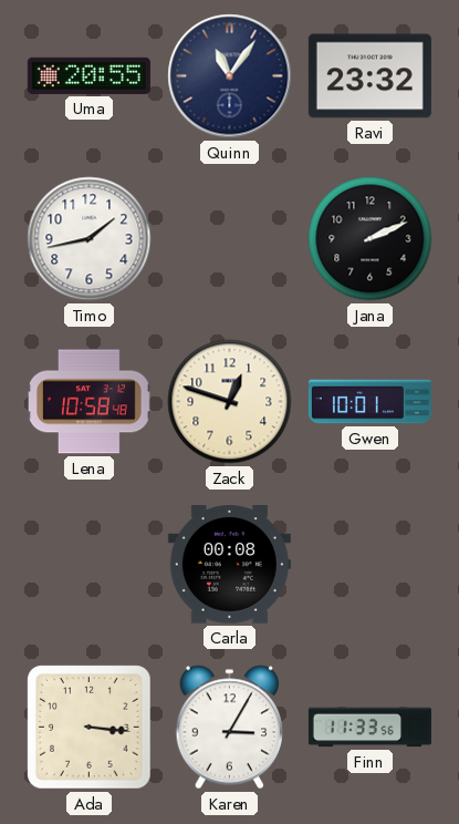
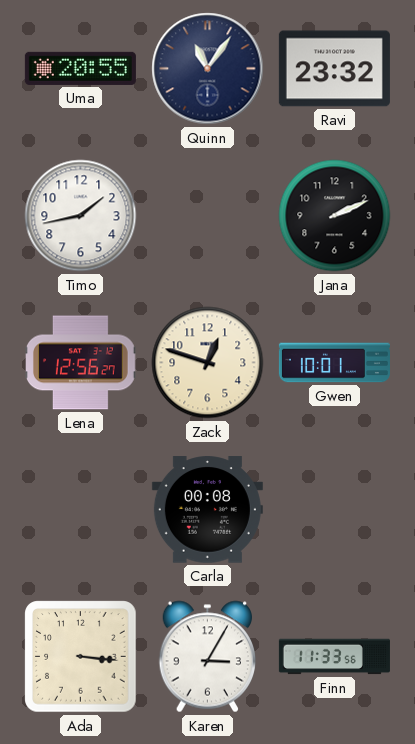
Lena: 10:58 -> 12:56
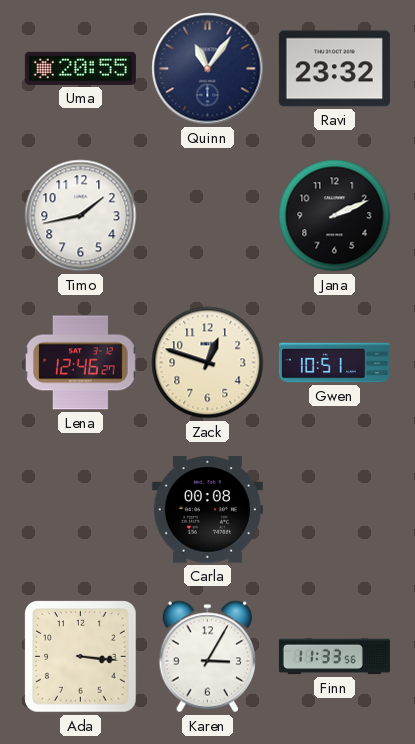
Lena: 12:56 -> 12:46
Gwen: 10:01 -> 10:51
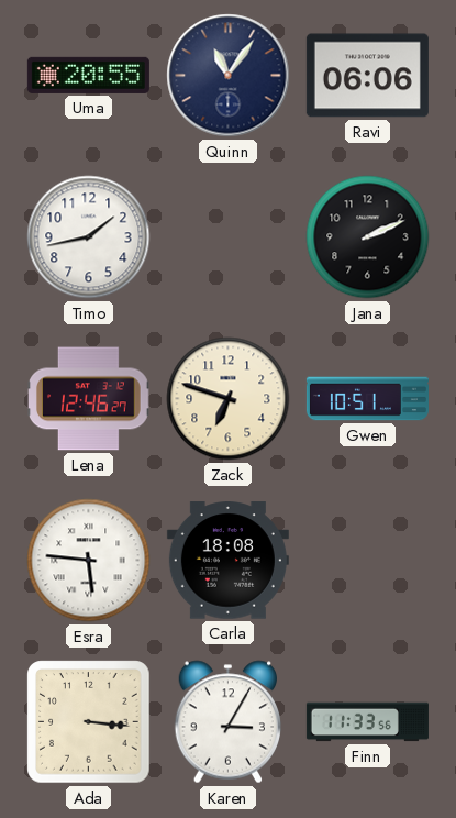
Ravi: 23:32 -> 06:06
Zack: 12:48 -> 6:48
Esra: none -> 5:46
Carla: 00:08 -> 18:08
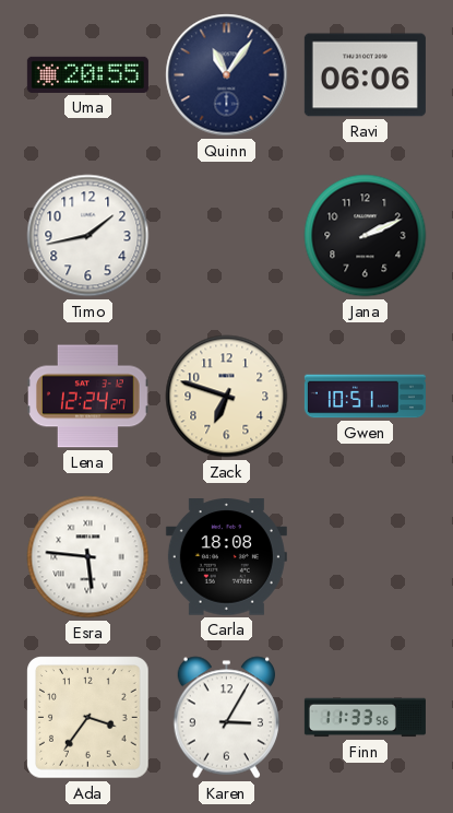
Lena: 12:46 -> 12:24
Ada: 3:16 -> 3:36
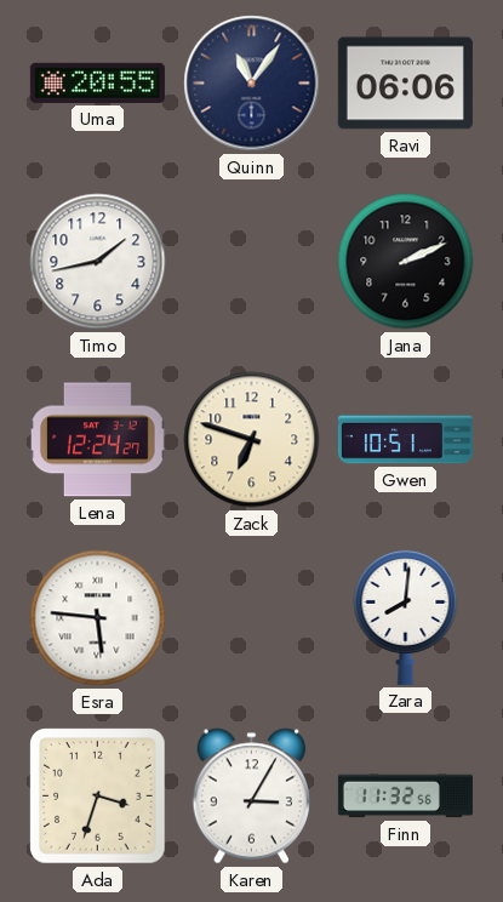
Carla: 18:08 -> none
Zara: none -> 8:01
Ada: 3:36 -> 3:33
Finn: 11:33 -> 11:32
